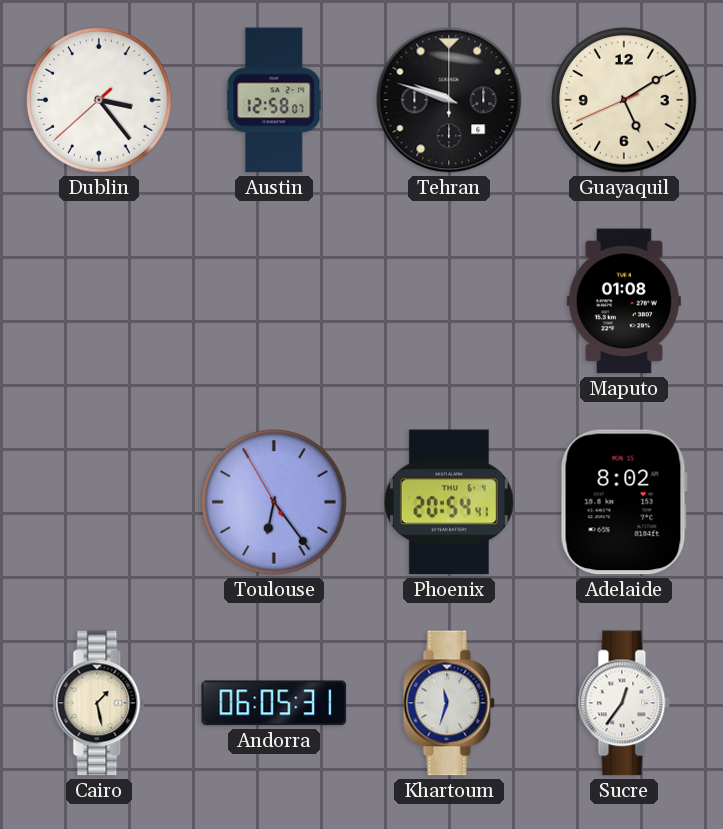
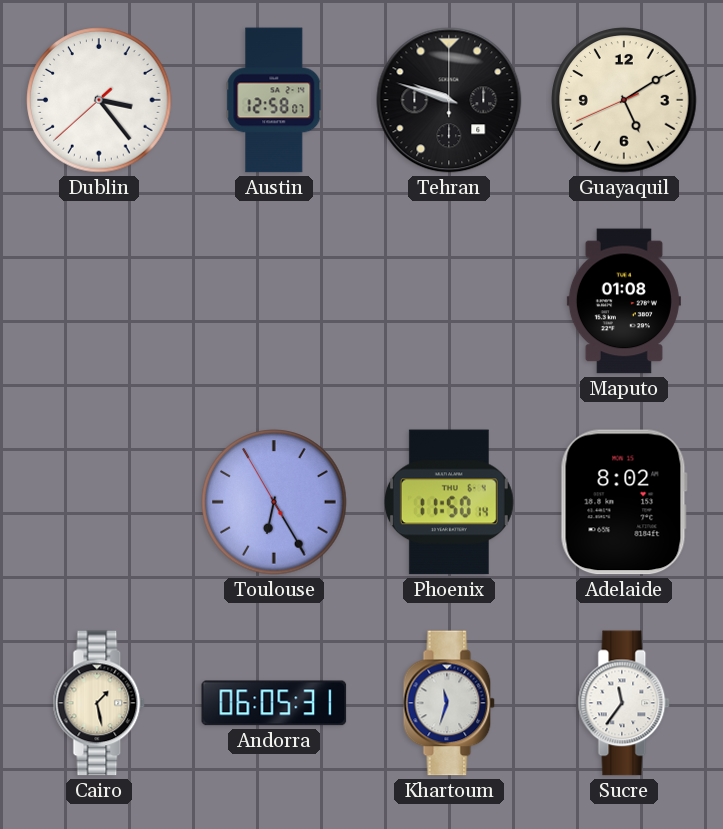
Toulouse: 6:23 -> 6:24
Phoenix: 20:54 -> 11:50
Sucre: 12:36 -> 11:36
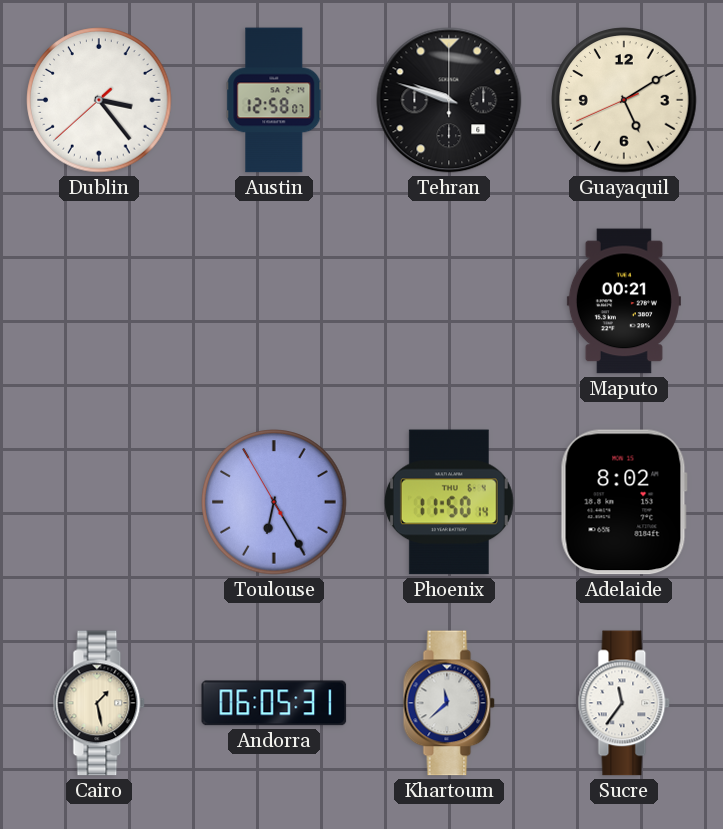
Maputo: 01:08 -> 00:21
Khartoum: 11:33 -> 11:38
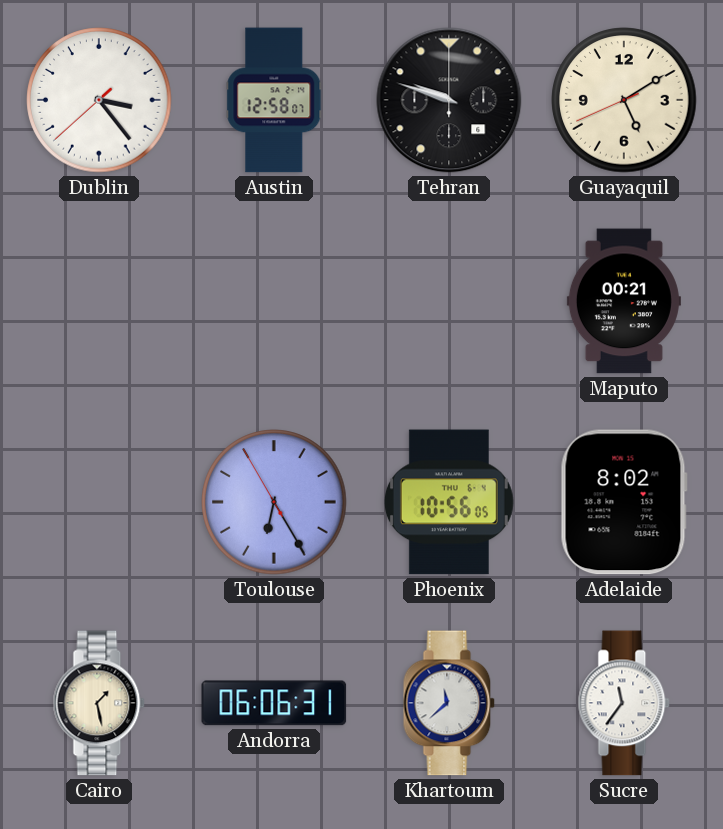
Phoenix: 11:50 -> 10:56
Andorra: 06:05 -> 06:06
